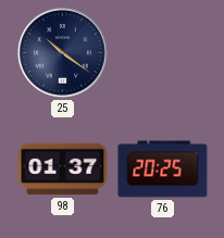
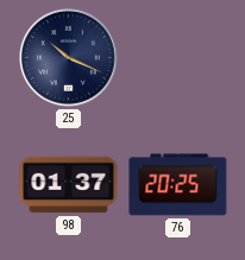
25: 10:21 -> 10:19
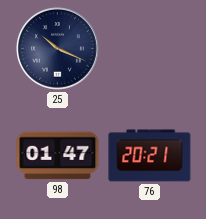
98: 01:37 -> 01:47
76: 20:25 -> 20:21
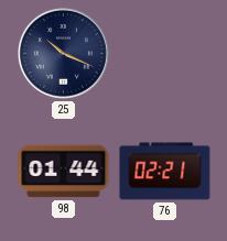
98: 01:47 -> 01:44
76: 20:21 -> 02:21
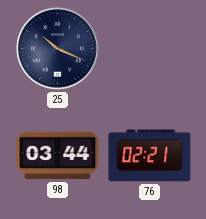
98: 01:44 -> 03:44
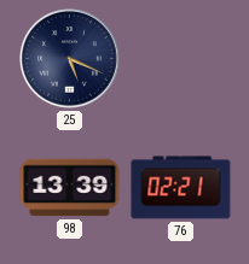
25: 10:19 -> 5:19
98: 03:44 -> 13:39
